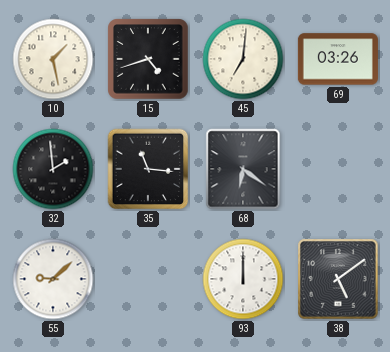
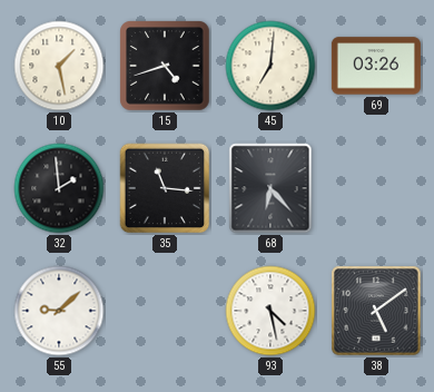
68: 6:21 -> 6:23
93: 12:00 -> 4:28
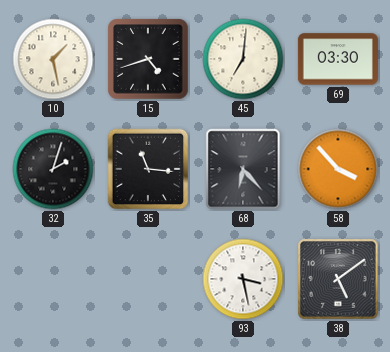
69: 03:26 -> 03:30
32: 1:59 -> 2:03
58: none -> 3:53
55: 9:08 -> none
93: 4:28 -> 3:28
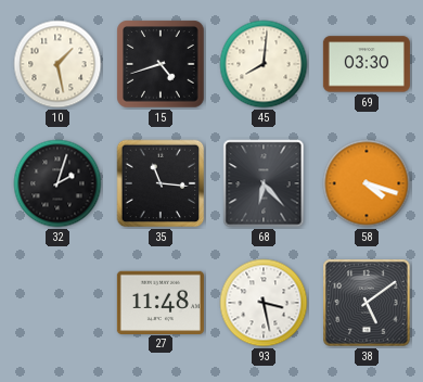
45: 7:01 -> 8:01
58: 3:53 -> 4:18
27: none -> 11:48
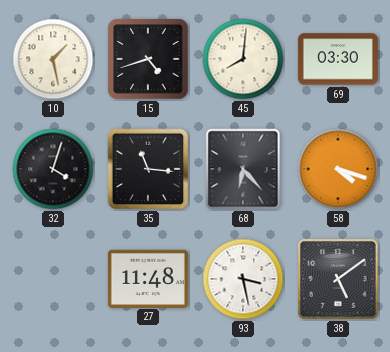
32: 2:03 -> 4:03
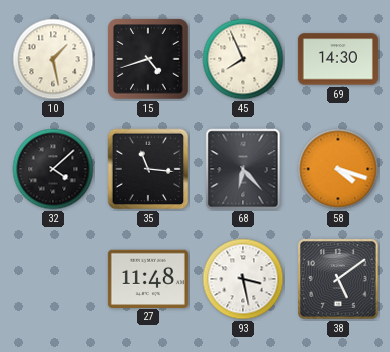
45: 8:01 -> 7:56
69: 03:30 -> 14:30
32: 4:03 -> 4:08
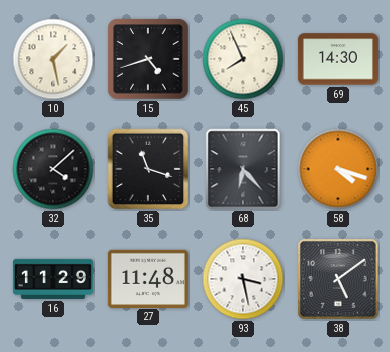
35: 11:16 -> 11:18
16: none -> 11:29
